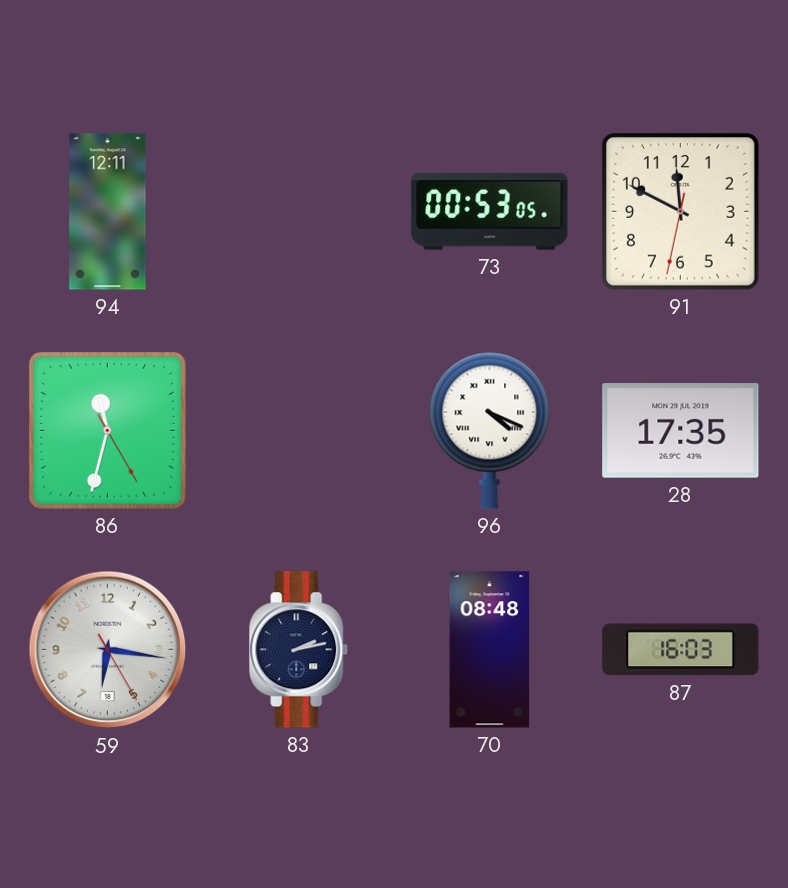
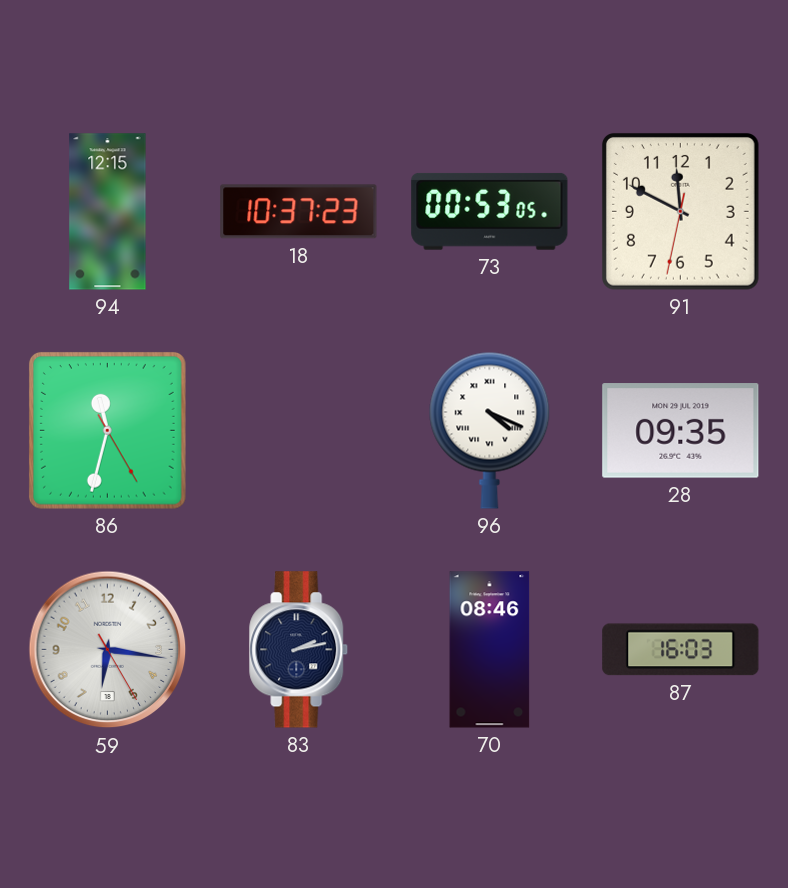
94: 12:11 -> 12:15
18: none -> 10:37
28: 17:35 -> 09:35
70: 08:48 -> 08:46
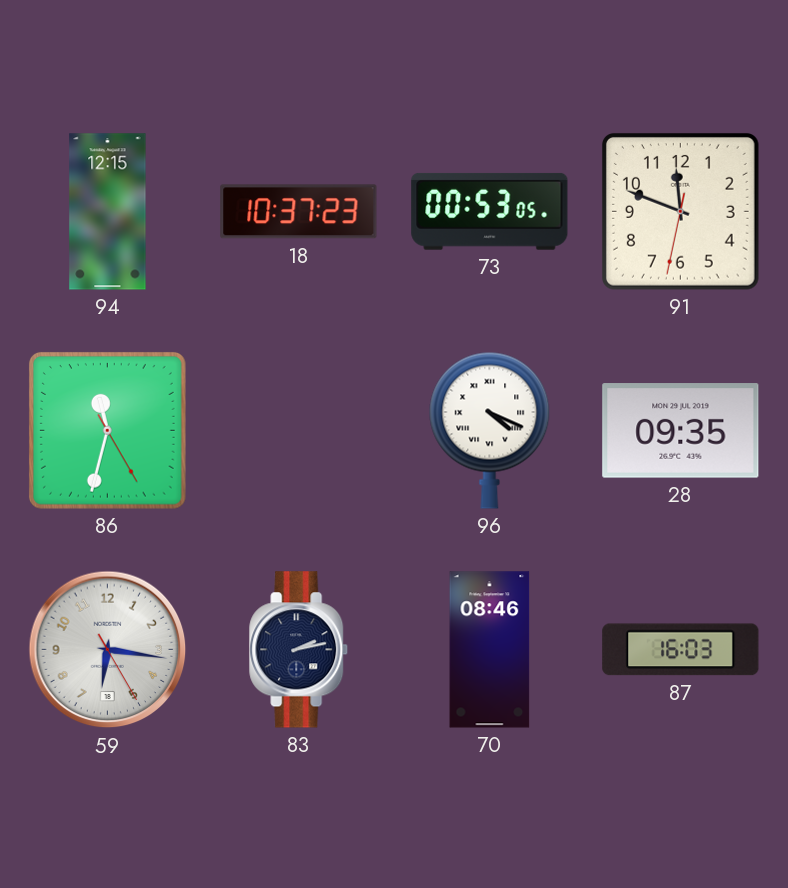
91: 11:49 -> 11:48
